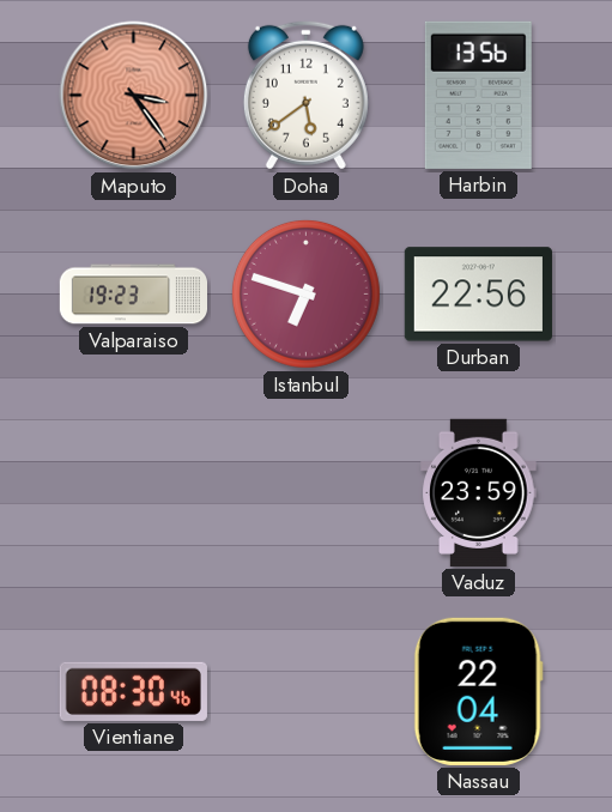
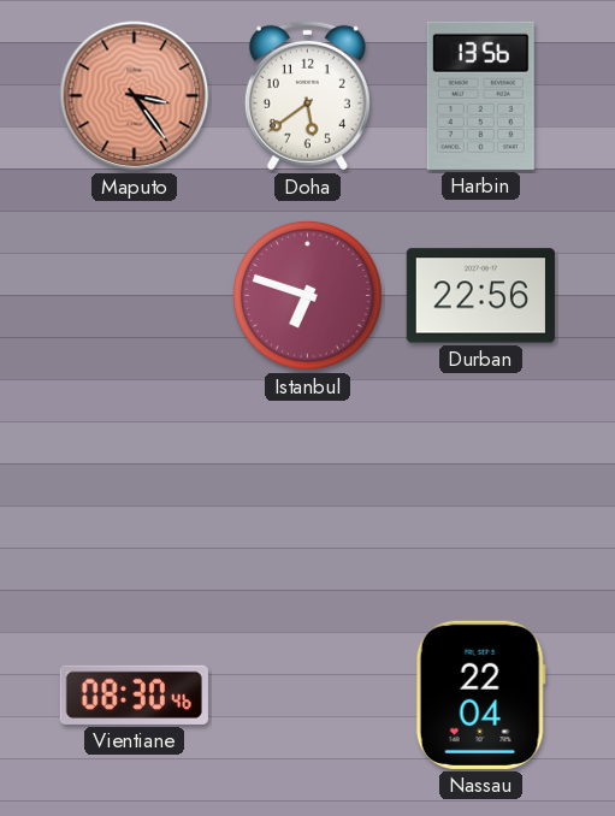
Valparaiso: 19:23 -> none
Vaduz: 23:59 -> none
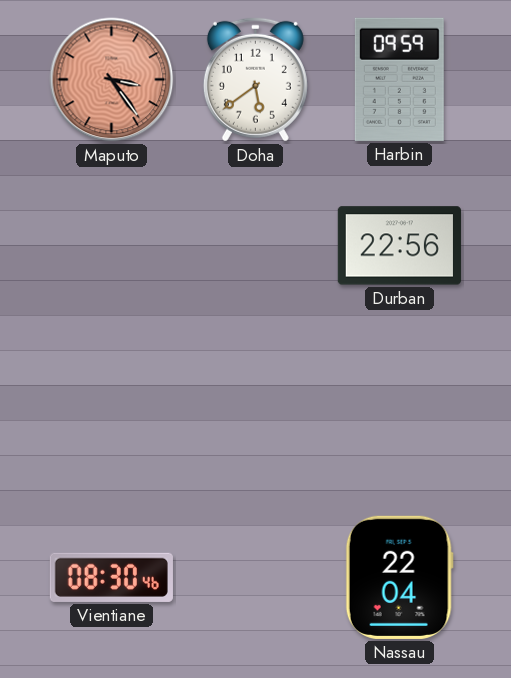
Harbin: 13:56 -> 09:59
Istanbul: 6:48 -> none
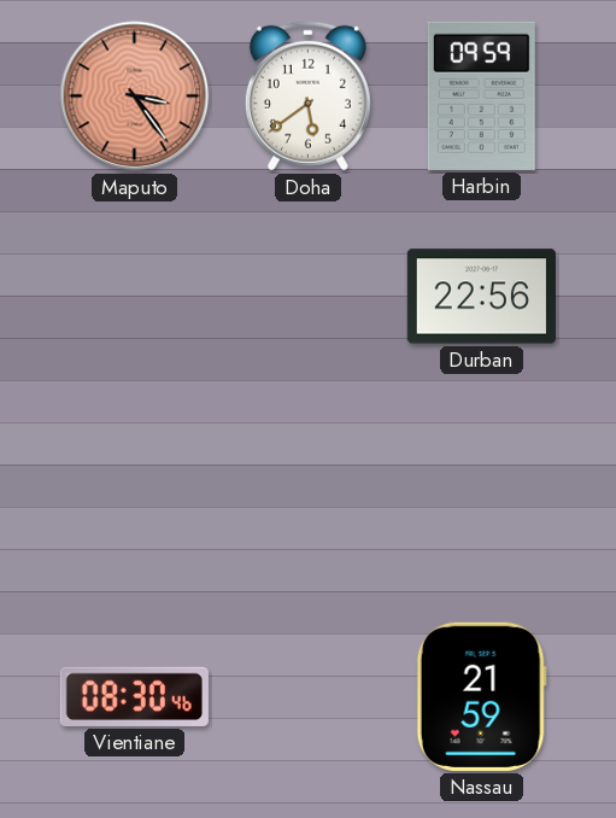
Nassau: 22:04 -> 21:59
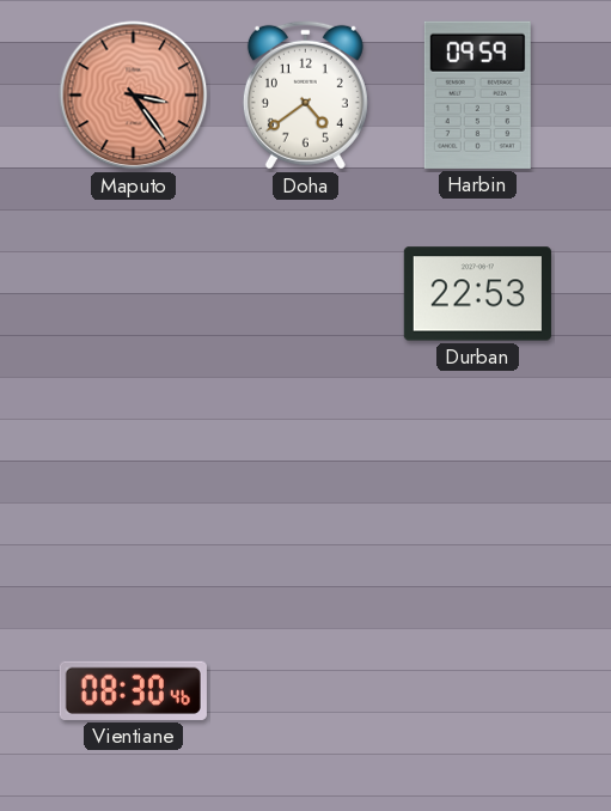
Doha: 5:39 -> 4:39
Durban: 22:56 -> 22:53
Nassau: 21:59 -> none
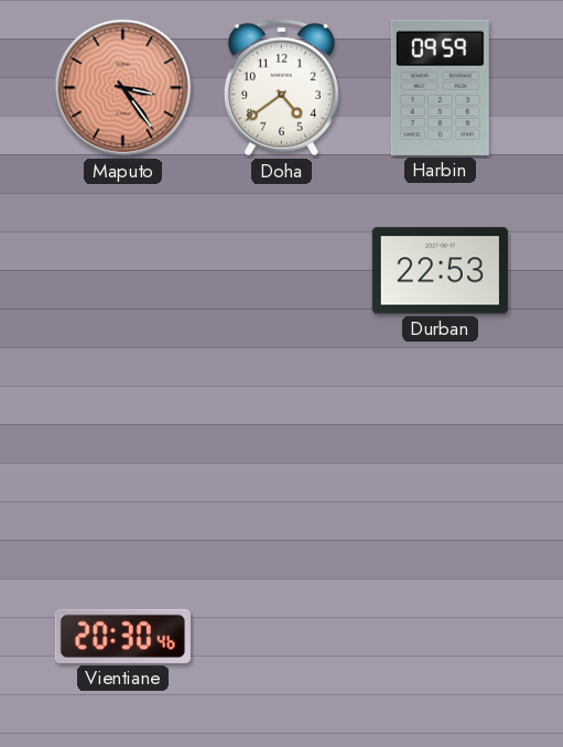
Vientiane: 08:30 -> 20:30
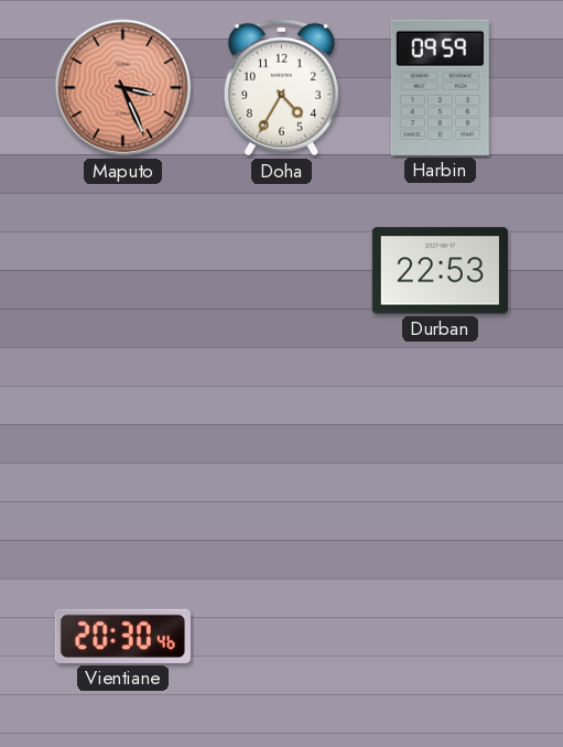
Maputo: 3:24 -> 3:26
Doha: 4:39 -> 4:35
